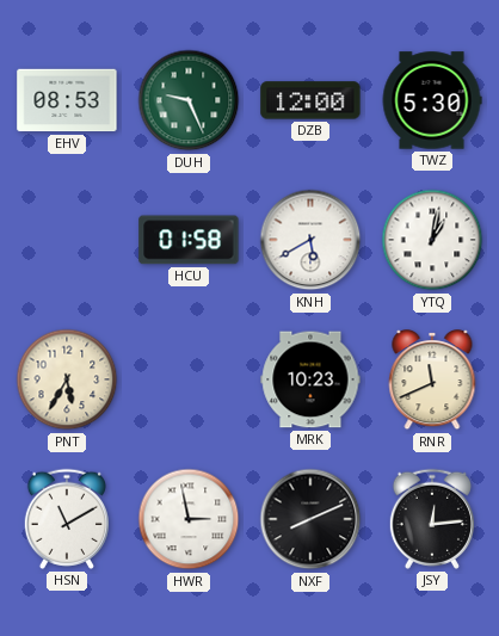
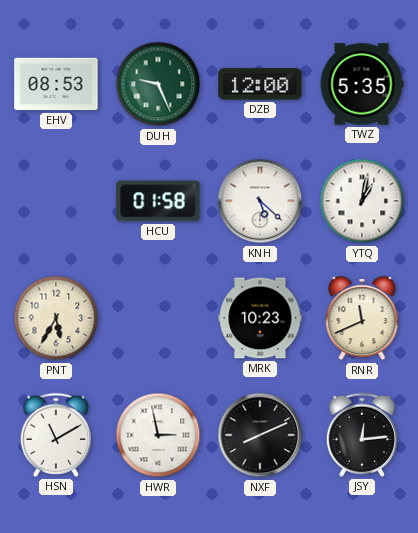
TWZ: 5:30 -> 5:35
KNH: 5:40 -> 5:22
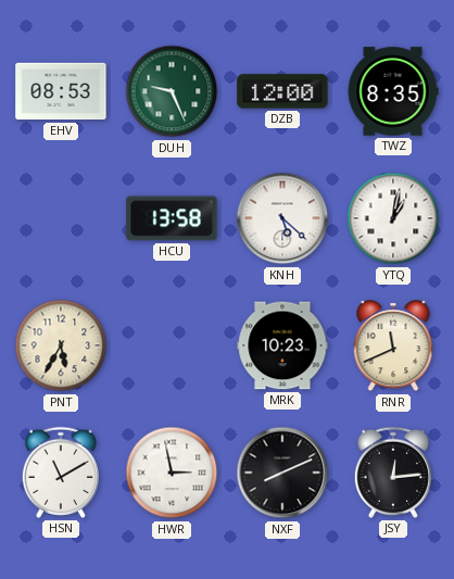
TWZ: 5:35 -> 8:35
HCU: 01:58 -> 13:58
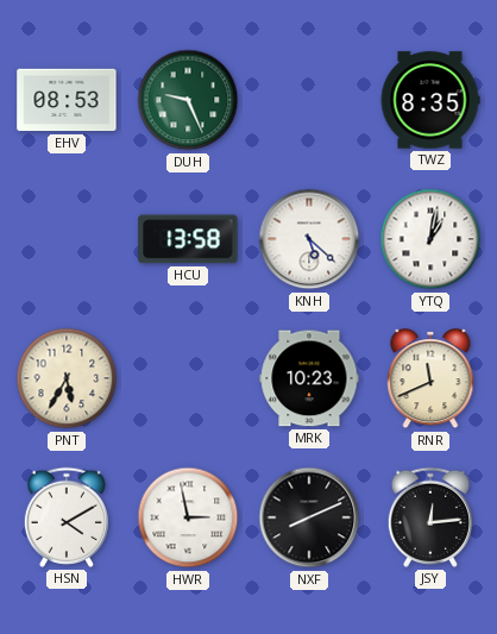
DZB: 12:00 -> none
HSN: 11:10 -> 4:10
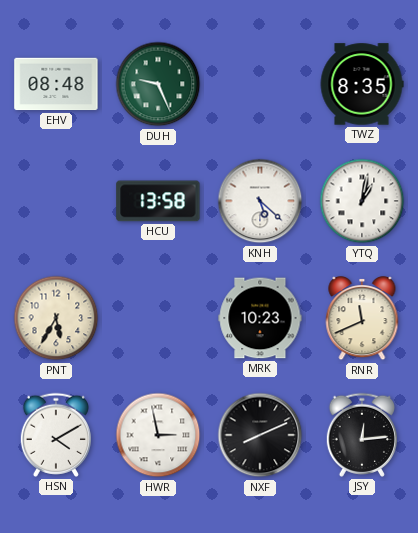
EHV: 08:53 -> 08:48
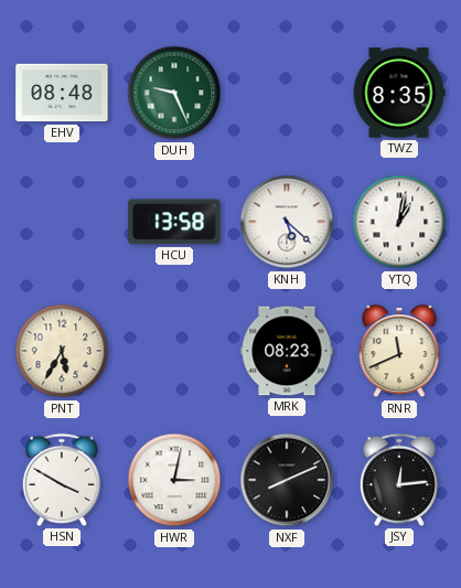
MRK: 10:23 -> 08:23
HSN: 4:10 -> 3:50
HWR: 2:58 -> 3:02
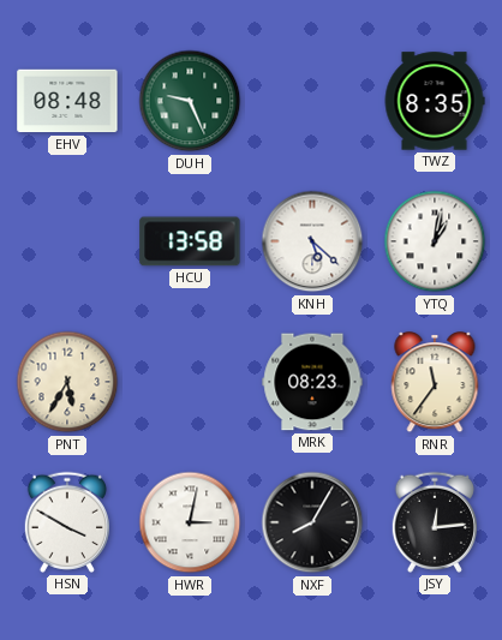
RNR: 11:41 -> 11:36
NXF: 8:11 -> 8:05
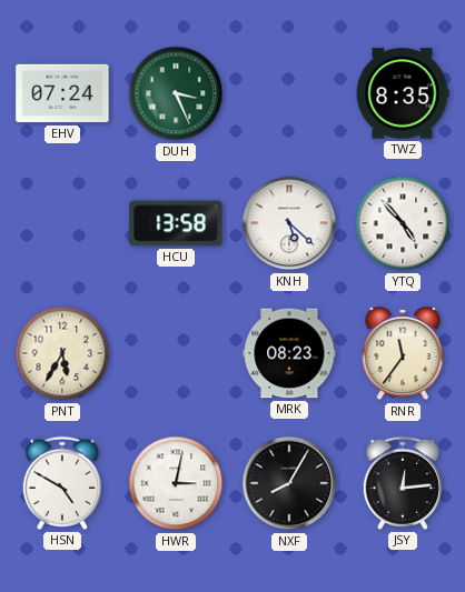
EHV: 08:48 -> 07:24
DUH: 9:26 -> 3:26
YTQ: 1:02 -> 4:53
HSN: 3:50 -> 4:50
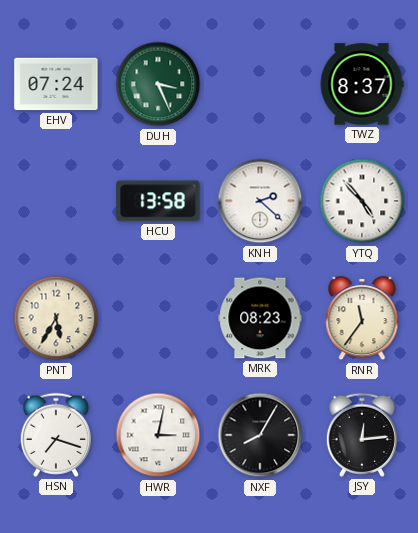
TWZ: 8:35 -> 8:37
KNH: 5:22 -> 2:22
HSN: 4:50 -> 7:18
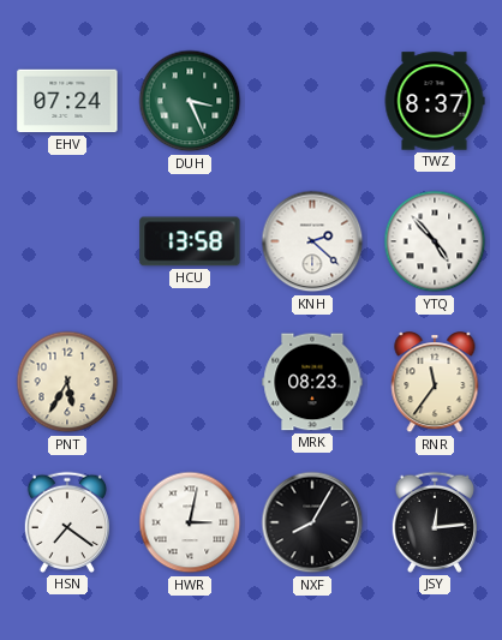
HSN: 7:18 -> 7:21
